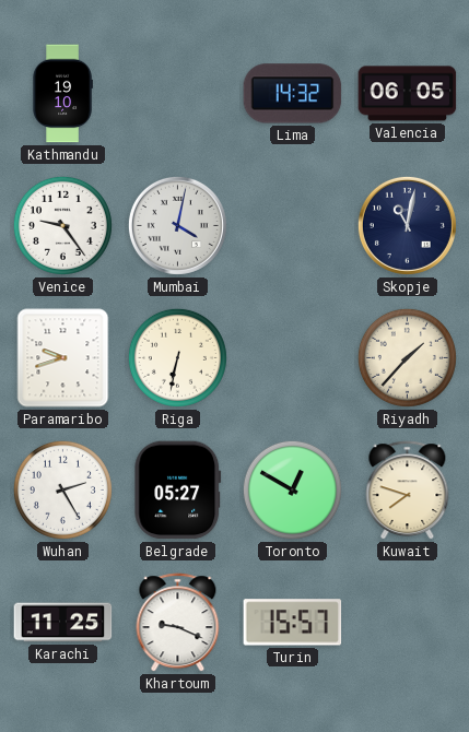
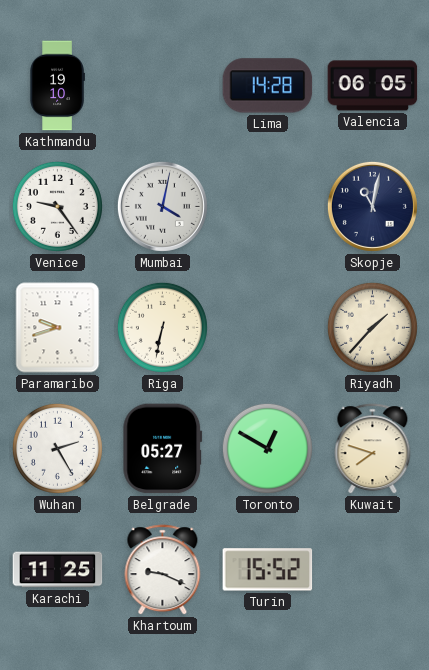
Lima: 14:32 -> 14:28
Turin: 15:57 -> 15:52
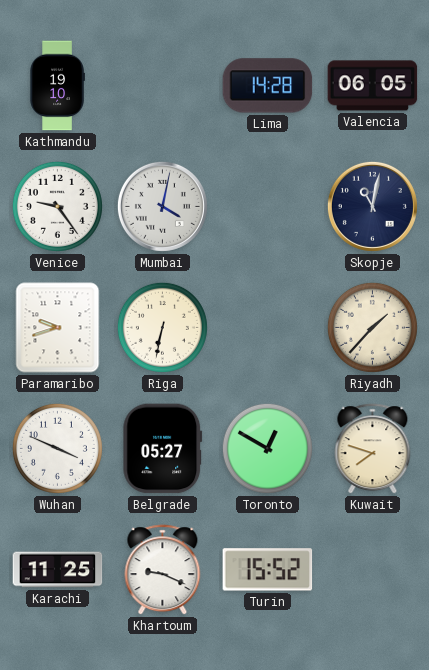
Wuhan: 2:25 -> 3:49
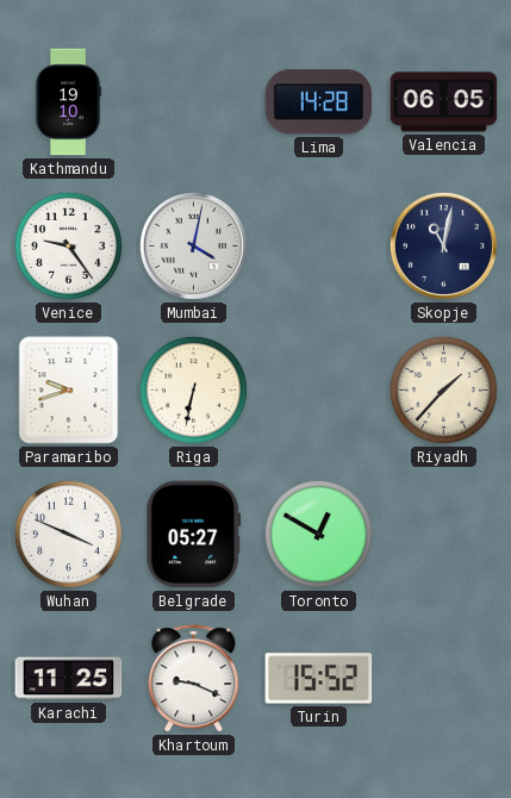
Kuwait: 7:48 -> none
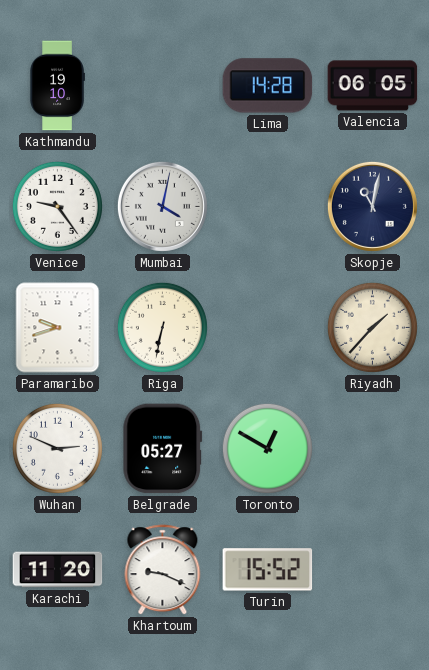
Wuhan: 3:49 -> 2:49
Karachi: 11:25 -> 11:20
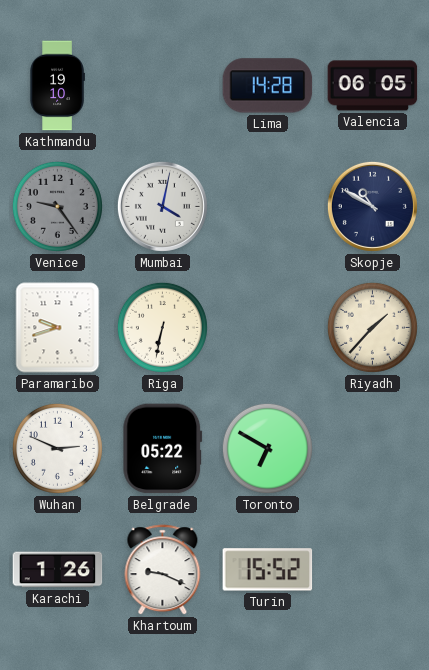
Venice dial: white -> grey
Skopje: 11:02 -> 10:50
Belgrade: 05:27 -> 05:22
Toronto: 12:50 -> 6:50
Karachi: 11:20 -> 1:26
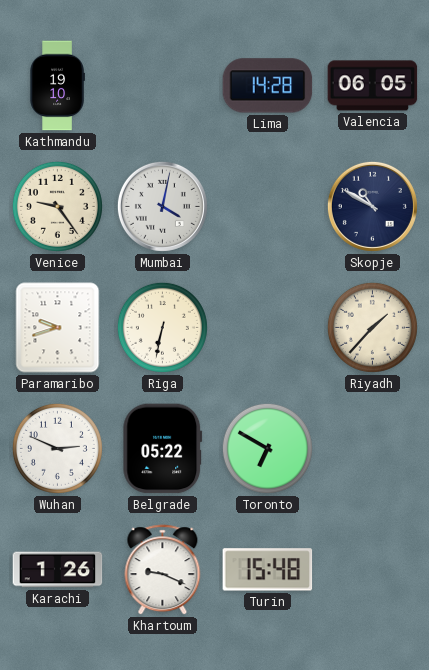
Venice dial: grey -> cream
Turin: 15:52 -> 15:48
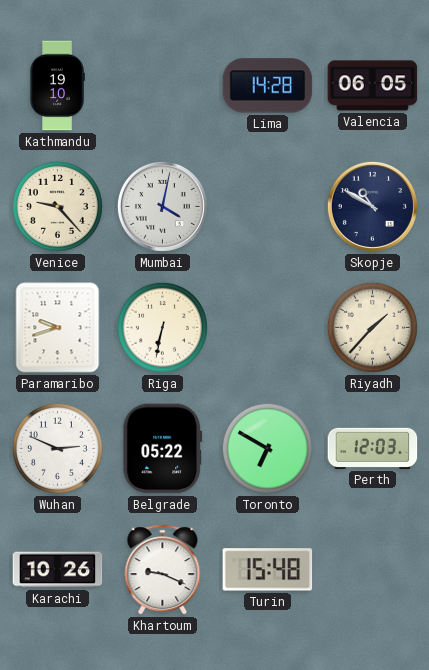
Venice: 9:24 -> 9:23
Perth: none -> 12:03
Karachi: 1:26 -> 10:26
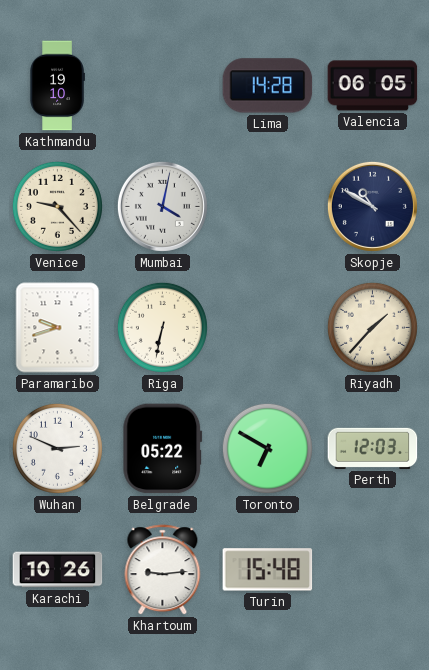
Khartoum: 9:19 -> 9:14
